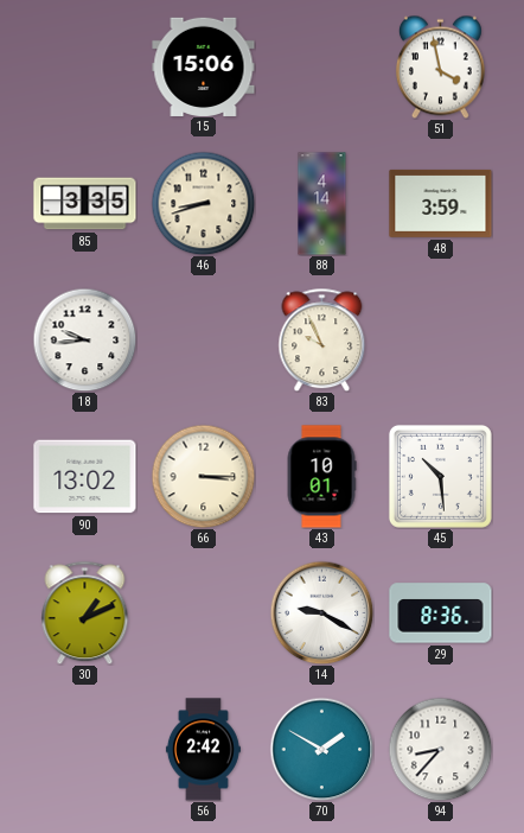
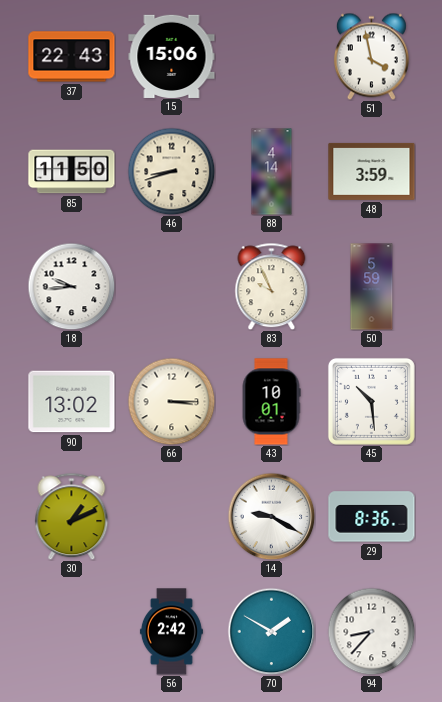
37: none -> 22:43
85: 3:35 -> 11:50
50: none -> 5:59
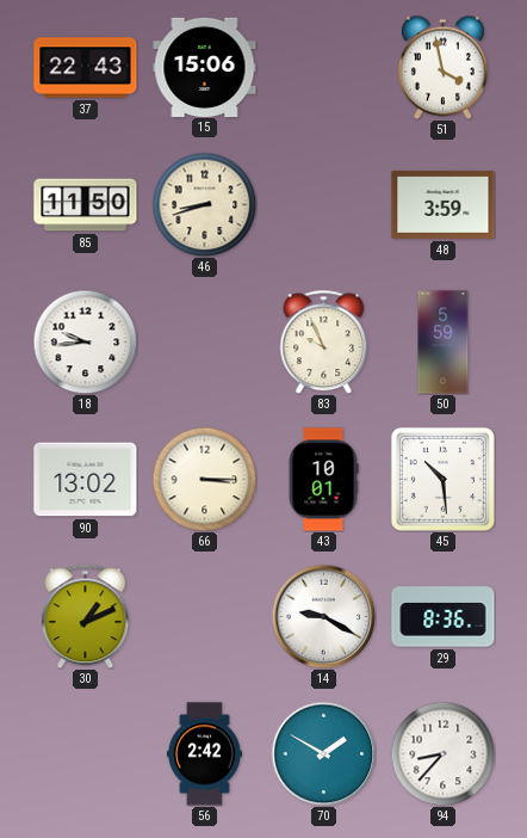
88: 4:14 -> none
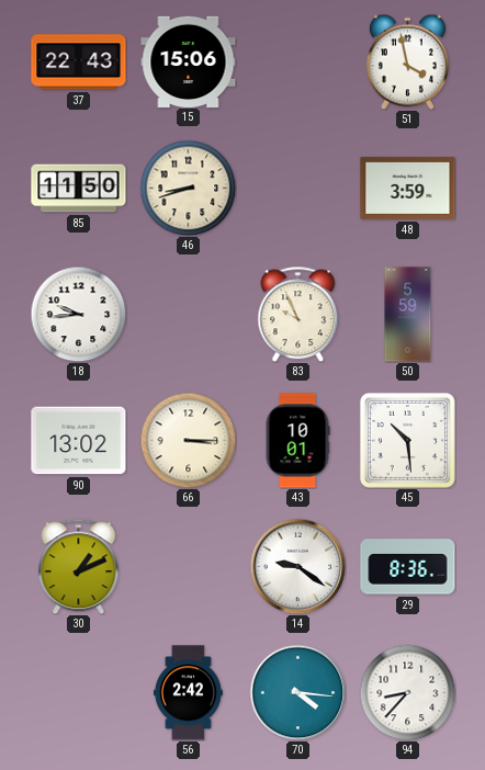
14: 9:20 -> 9:21
70: 1:50 -> 4:16
